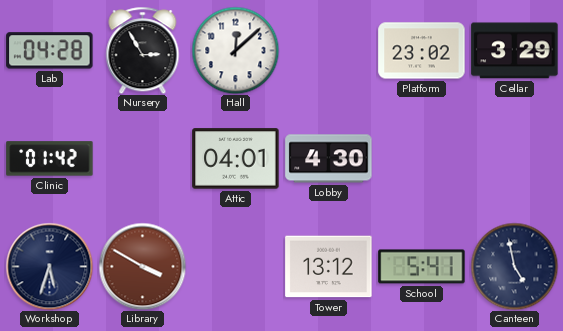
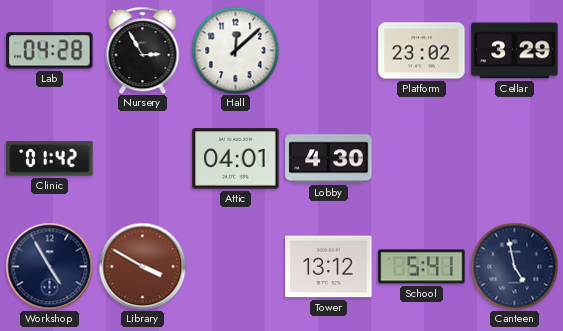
Workshop: 5:33 -> 4:55
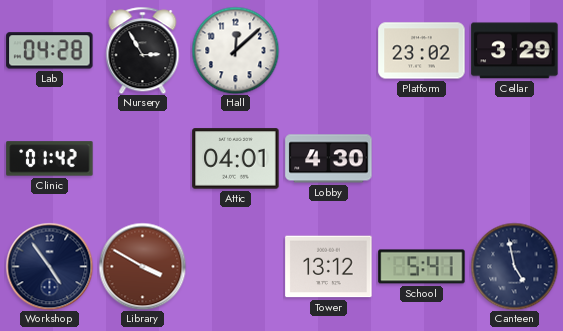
Workshop: 4:55 -> 4:54
